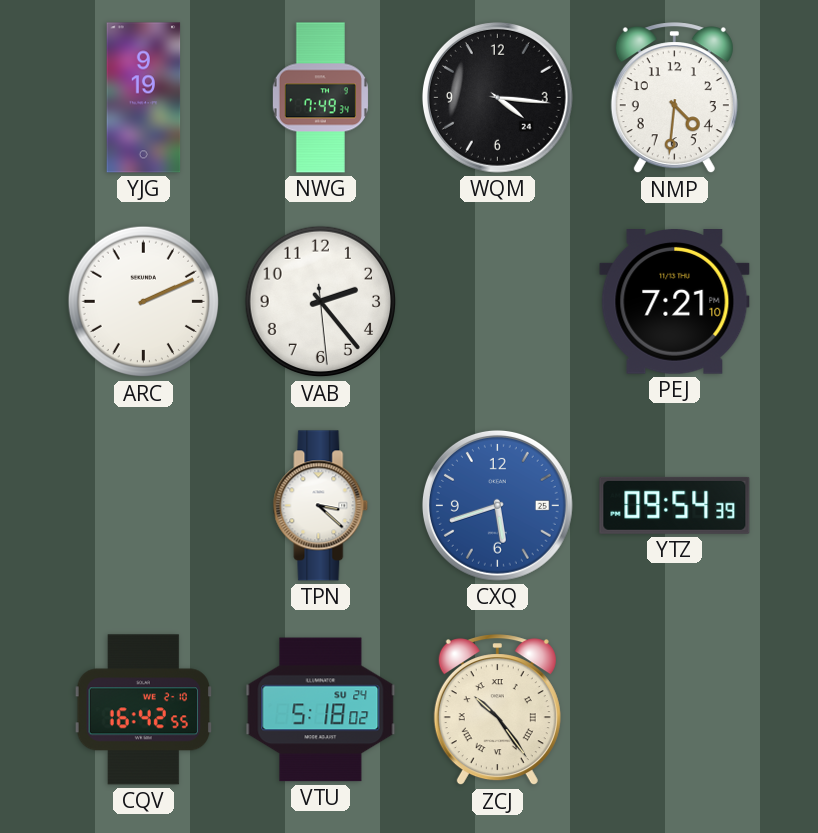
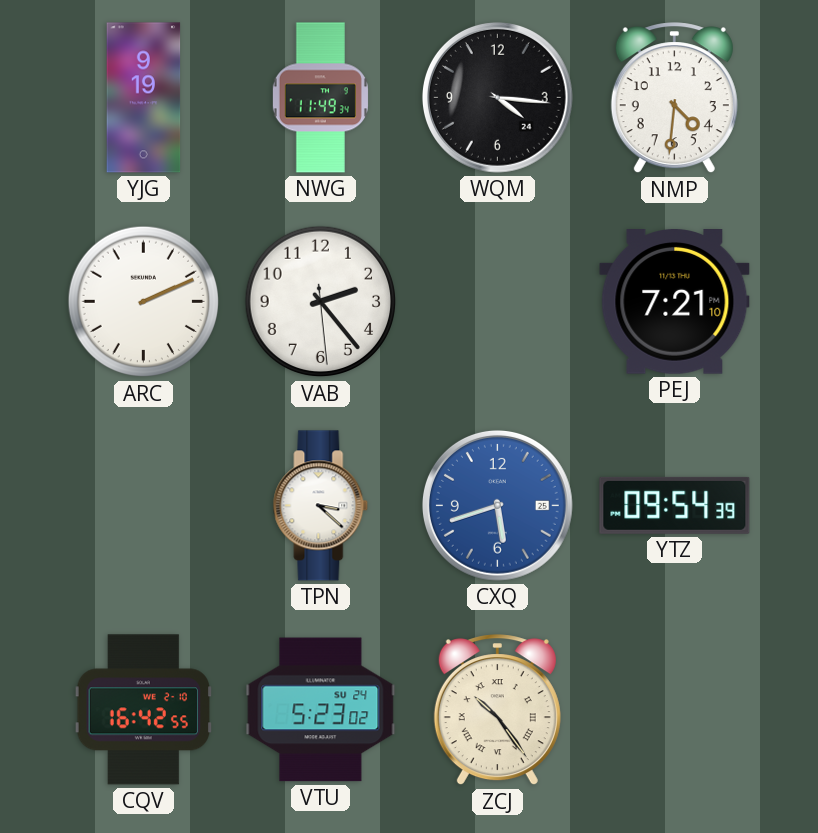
NWG: 7:49 -> 11:49
VTU: 5:18 -> 5:23
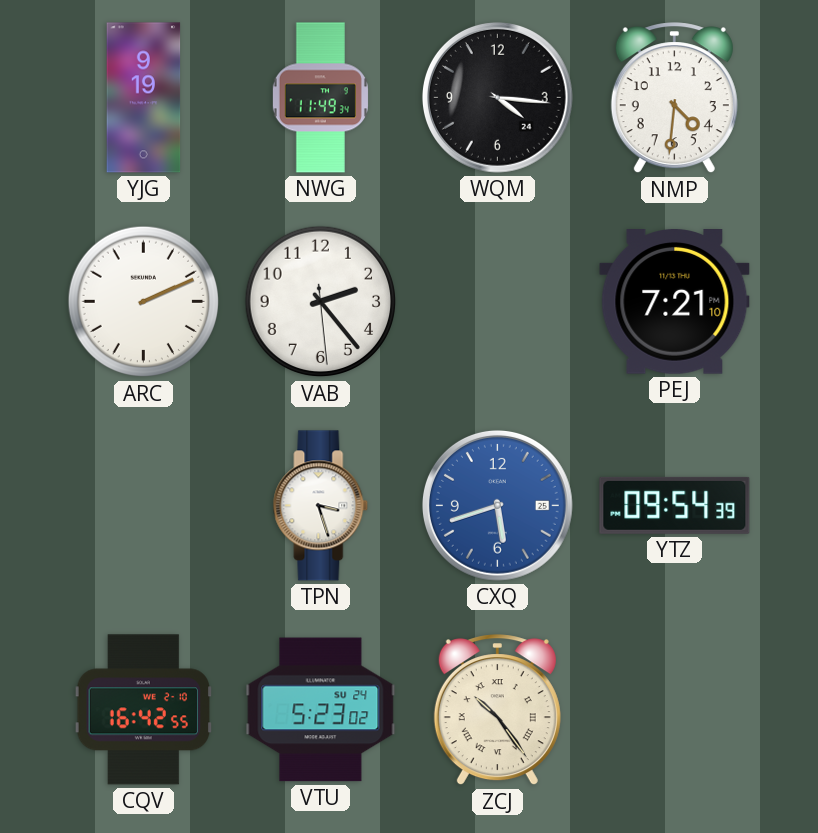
TPN: 3:22 -> 3:27
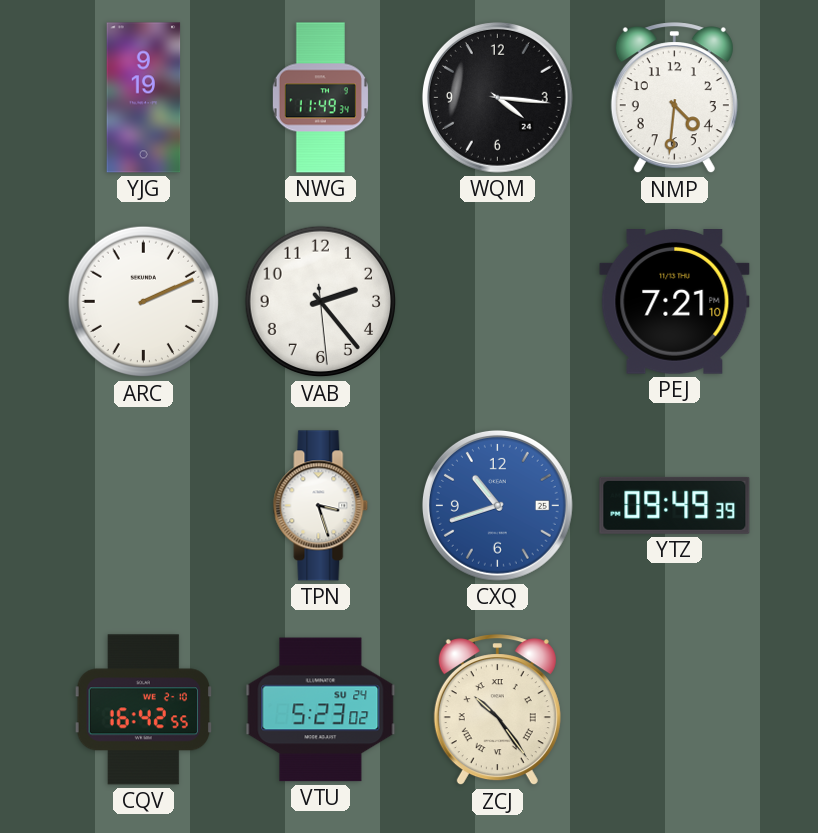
CXQ: 5:42 -> 10:42
YTZ: 09:54 -> 09:49
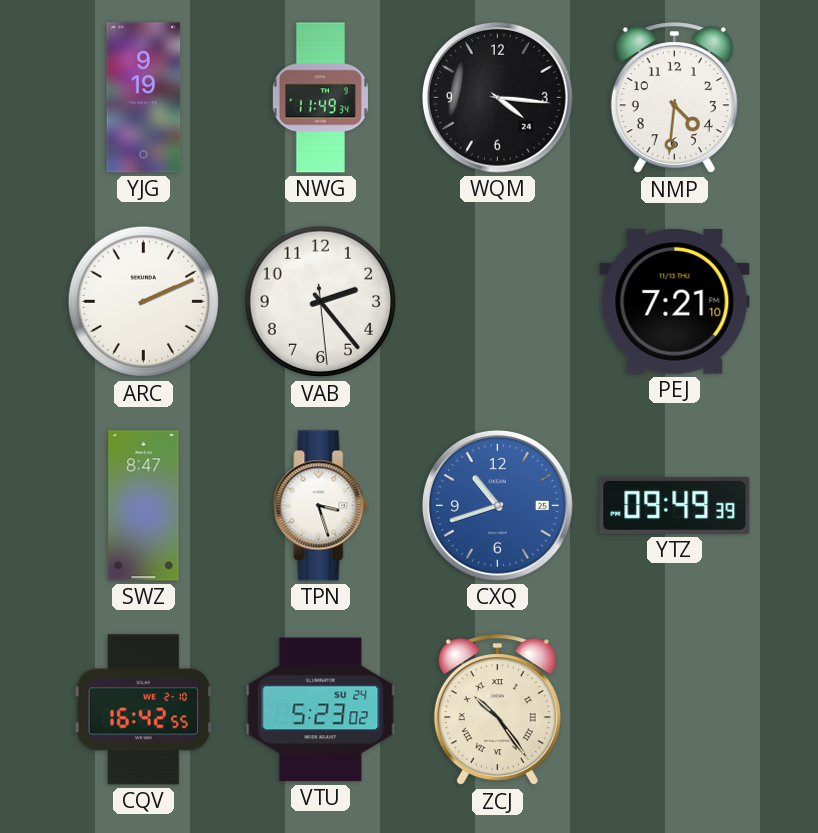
SWZ: none -> 8:47
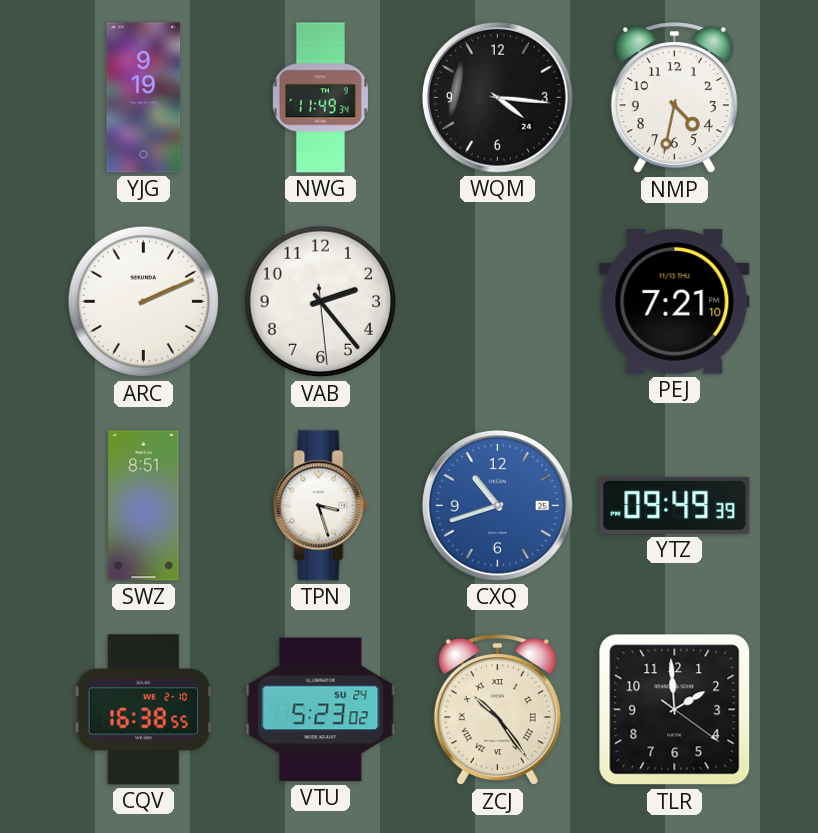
NMP: 4:31 -> 4:32
SWZ: 8:47 -> 8:51
CQV: 16:42 -> 16:38
TLR: none -> 1:59
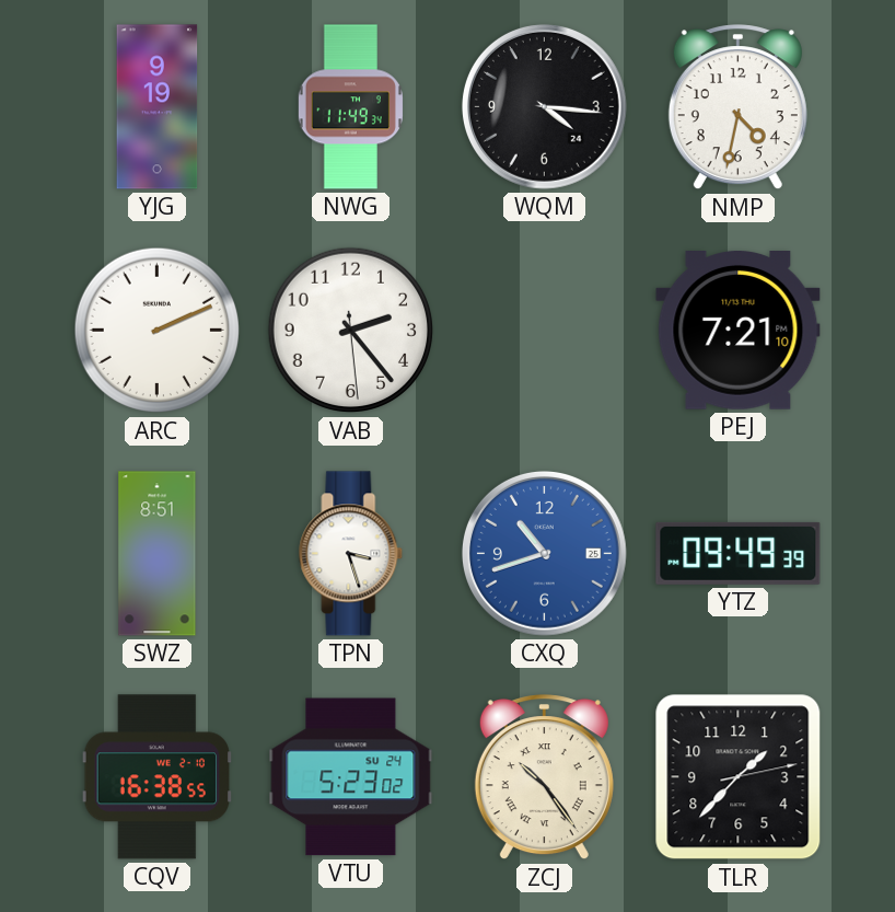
TLR: 1:59 -> 1:37
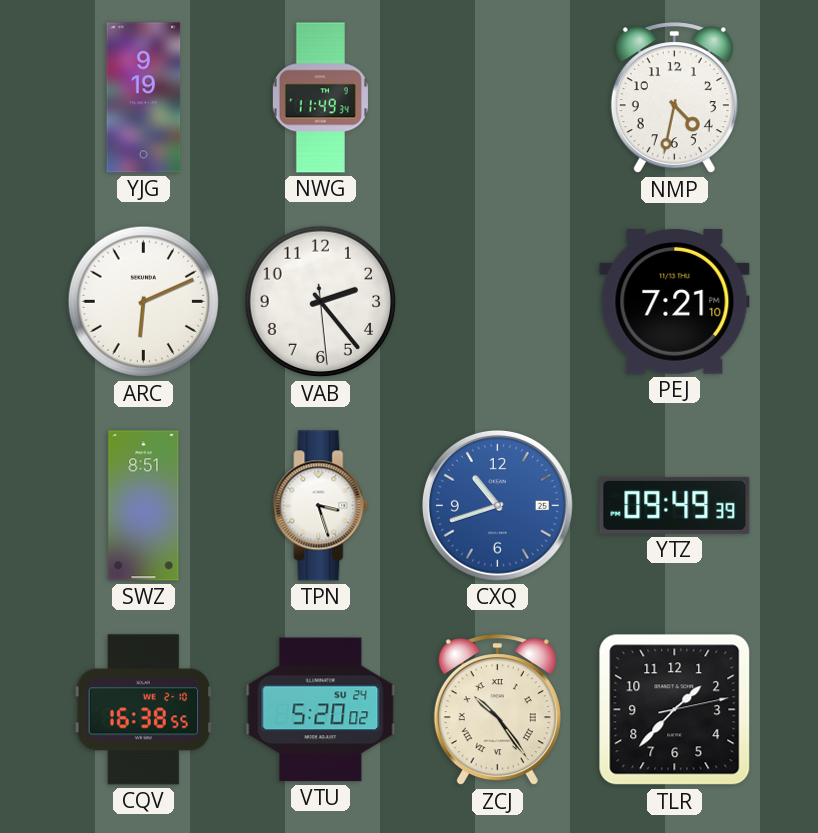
WQM: 4:16 -> none
ARC: 2:11 -> 6:11
VTU: 5:23 -> 5:20
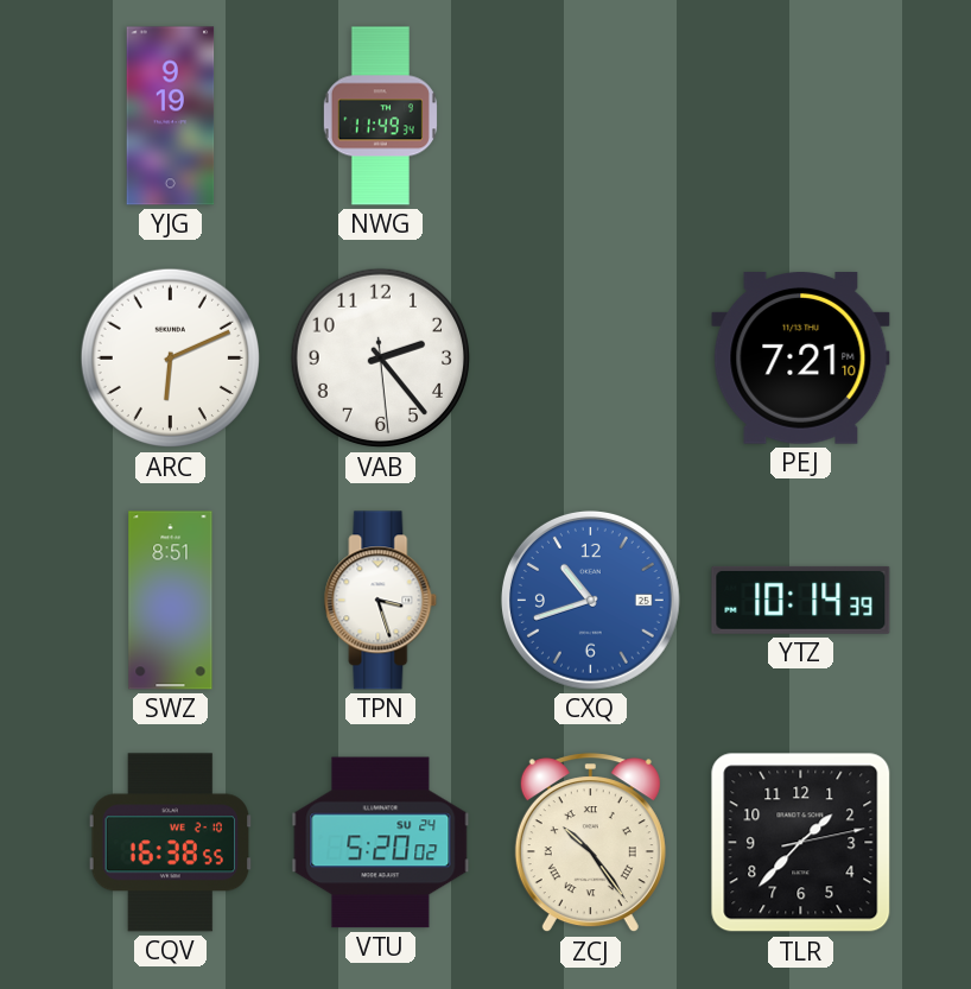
NMP: 4:32 -> none
YTZ: 09:49 -> 10:14
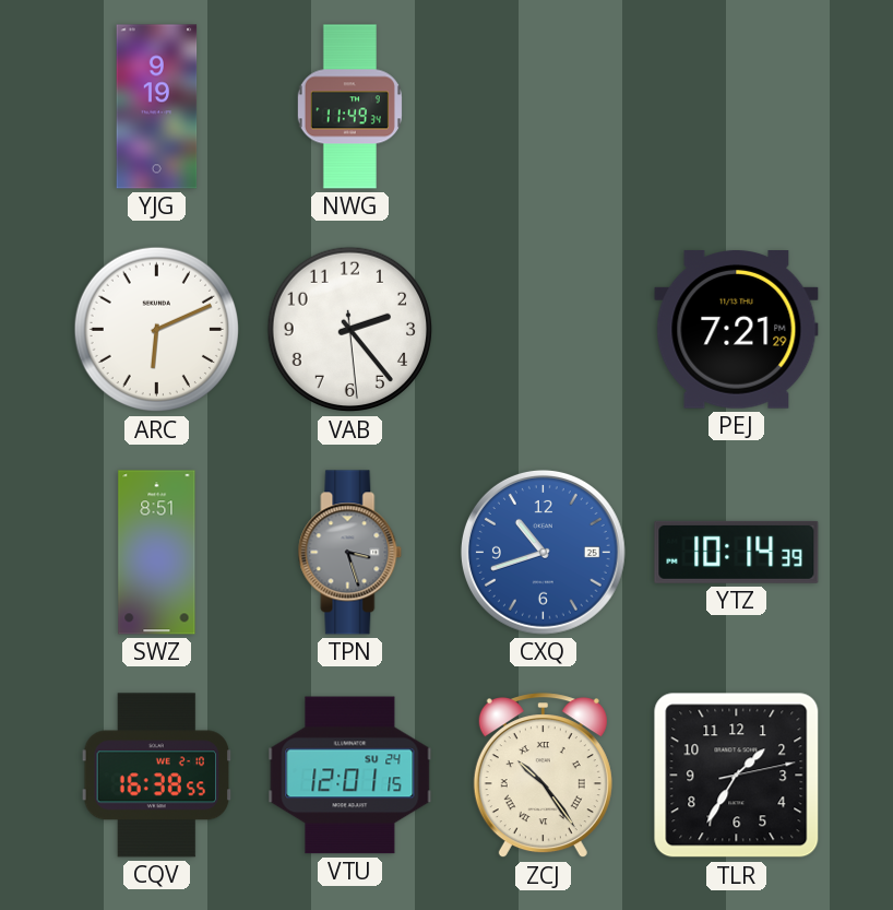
PEJ: 7:21:10 -> 7:21:29
TPN dial: white -> grey
VTU: 5:20 -> 12:01
TLR: 1:37 -> 1:35
